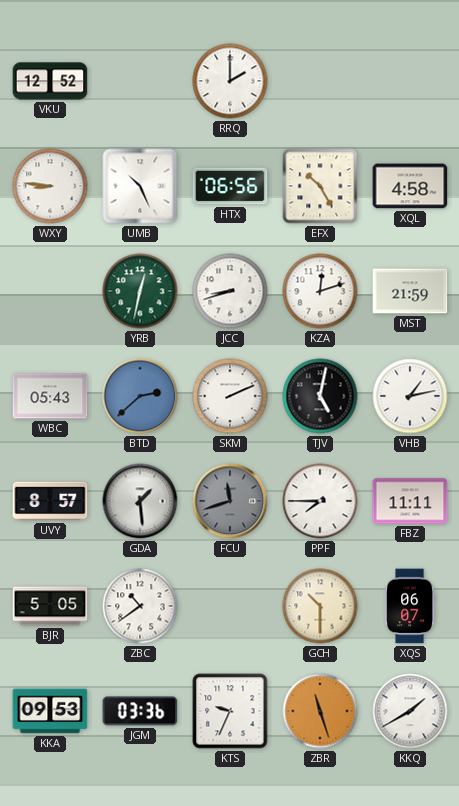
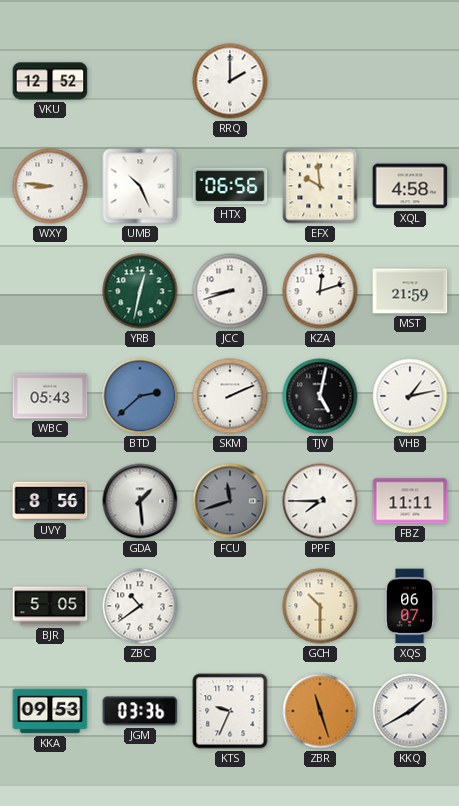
EFX: 10:25 -> 9:59
UVY: 8:57 -> 8:56
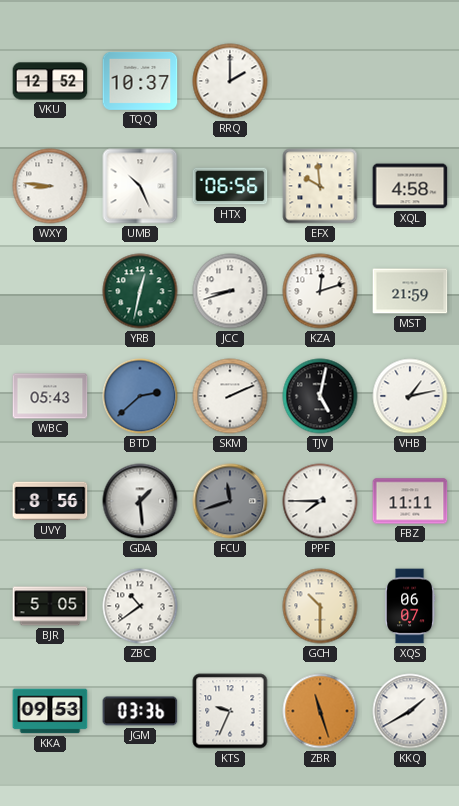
TQQ: none -> 10:37
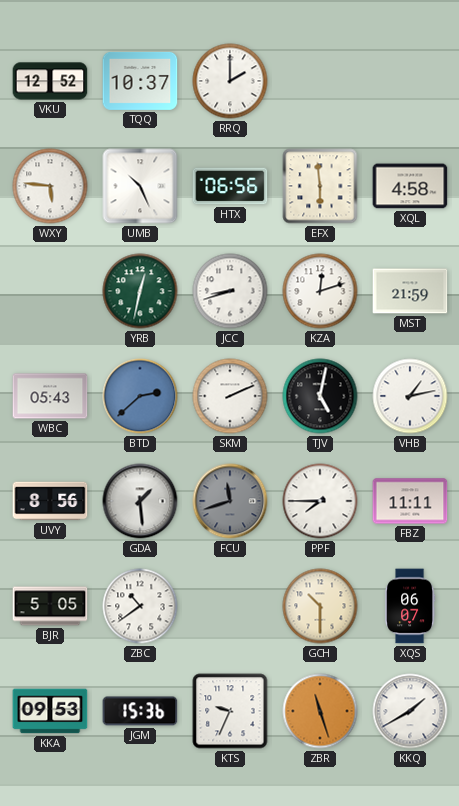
WXY: 8:46 -> 5:46
EFX: 9:59 -> 5:59
JGM: 03:36 -> 15:36
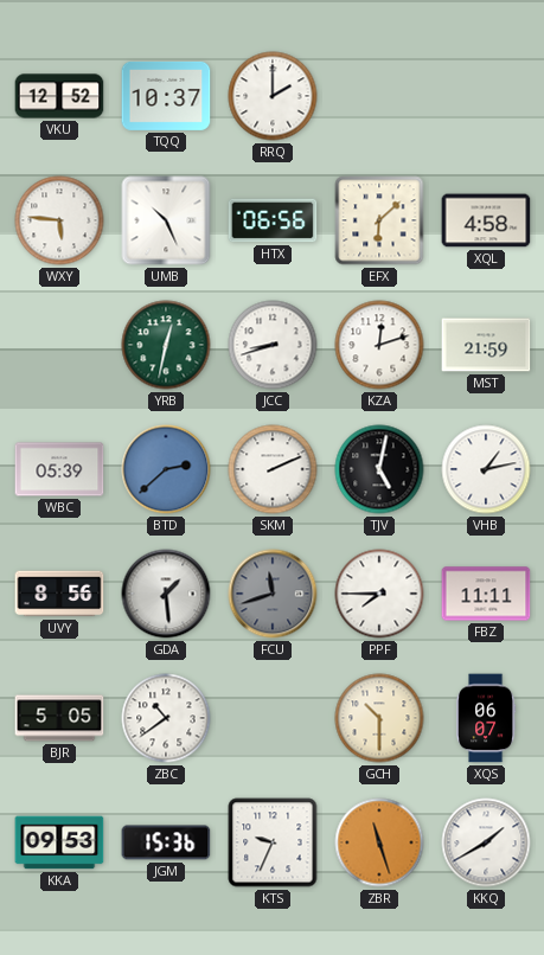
EFX: 5:59 -> 6:08
WBC: 05:43 -> 05:39
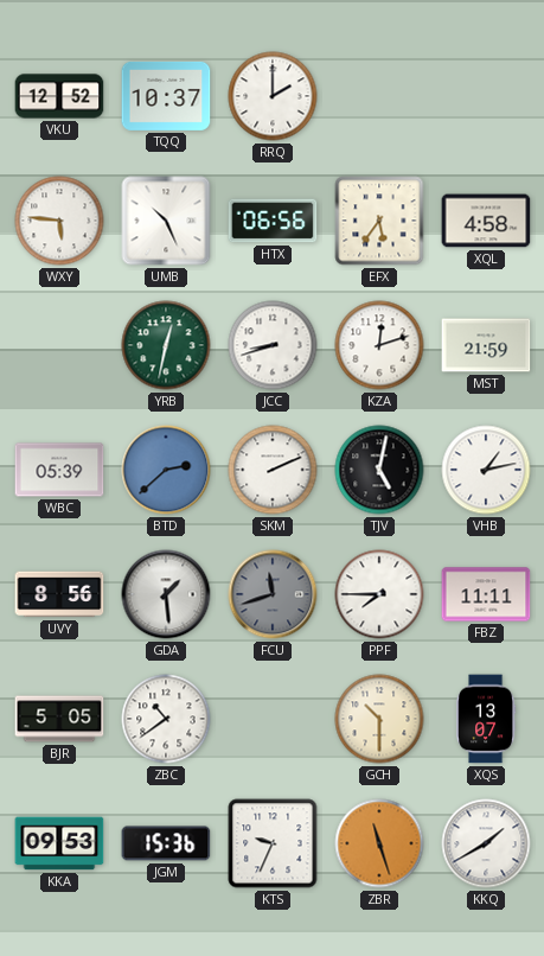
EFX: 6:08 -> 5:36
XQS: 06:07 -> 13:07
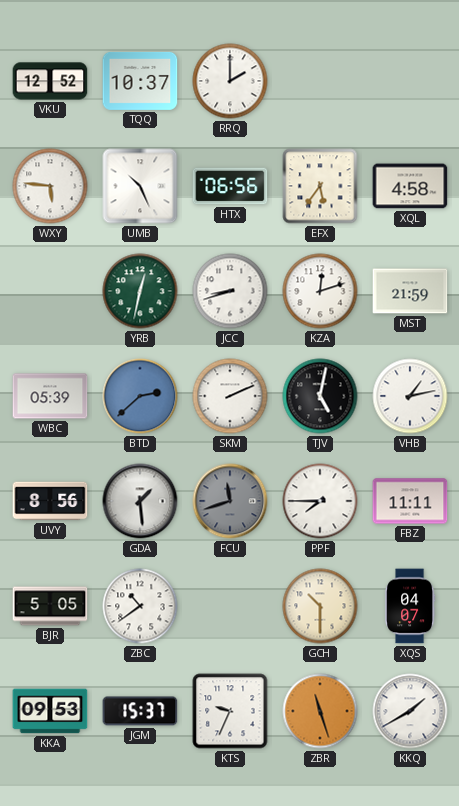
XQS: 13:07 -> 04:07
JGM: 15:36 -> 15:37
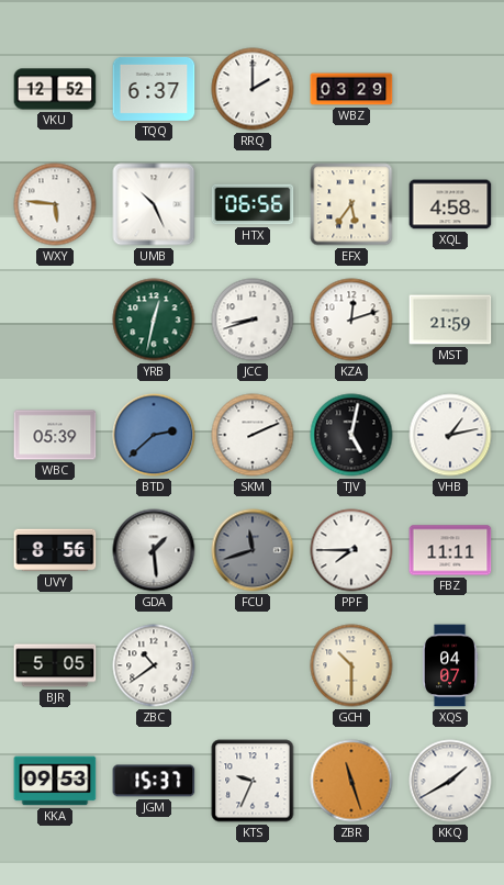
TQQ: 10:37 -> 6:37
WBZ: none -> 03:29
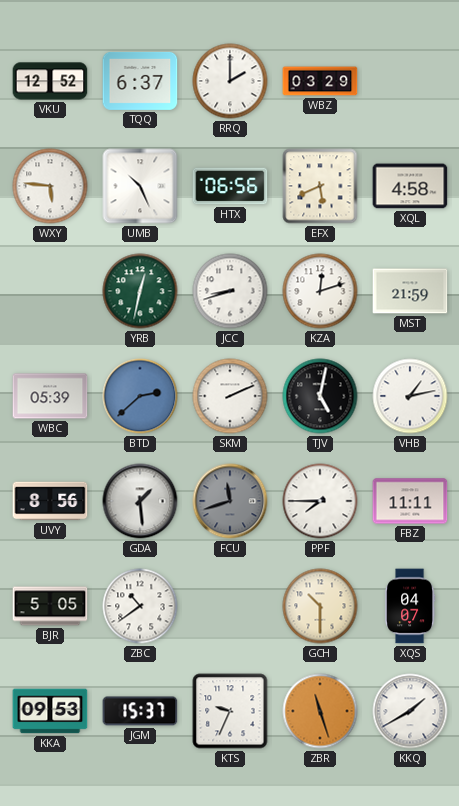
EFX: 5:36 -> 5:41
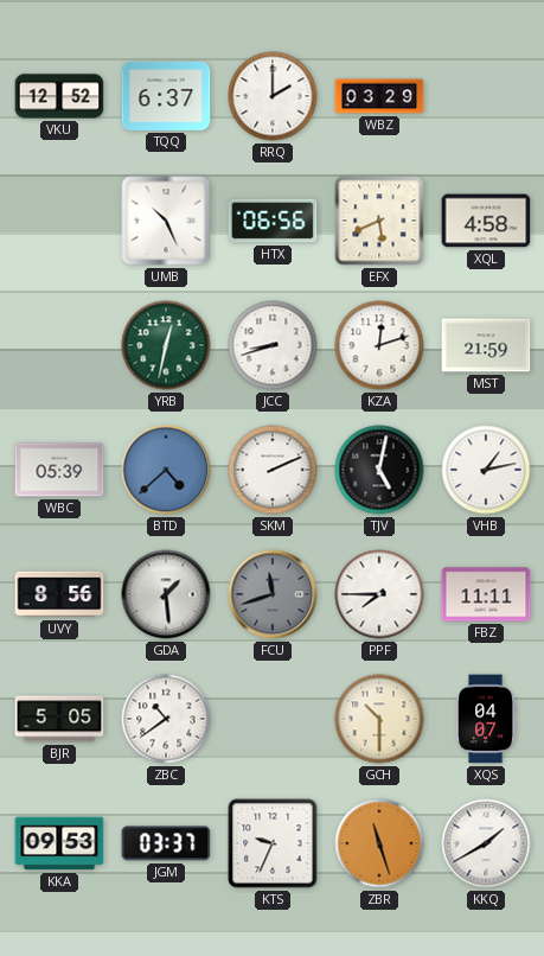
WXY: 5:46 -> none
BTD: 2:38 -> 4:38
JGM: 15:37 -> 03:37
